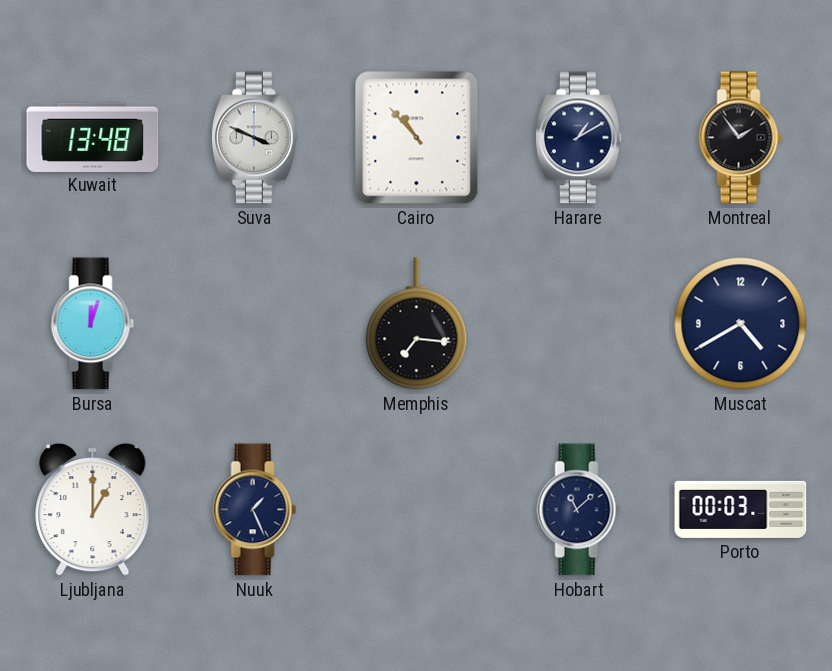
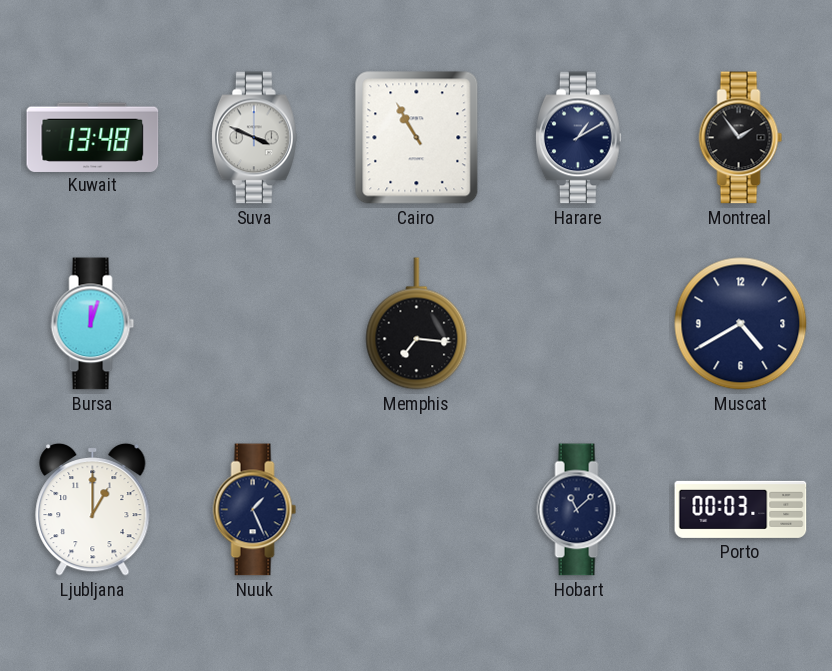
Cairo: 10:53 -> 10:55
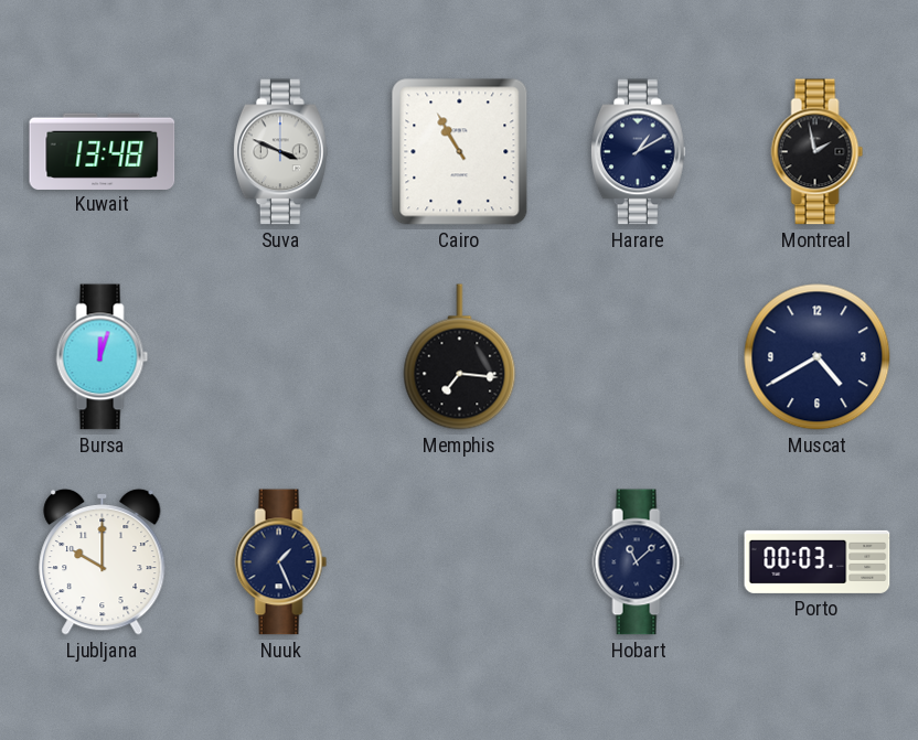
Montreal: 1:54 -> 1:58
Ljubljana: 1:00 -> 10:00
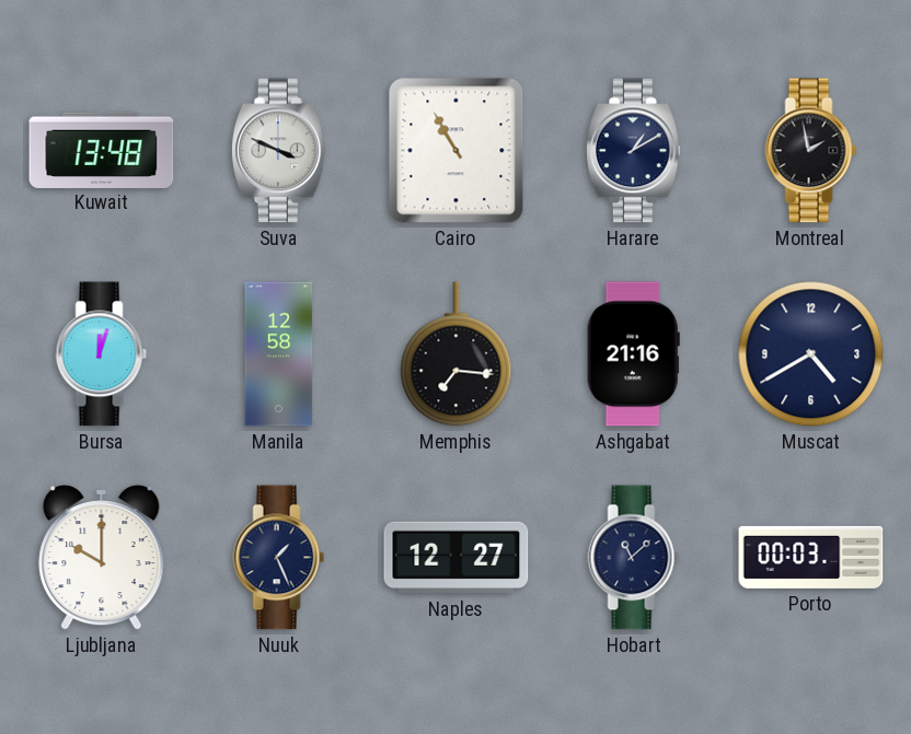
Manila: none -> 12:58
Ashgabat: none -> 21:16
Naples: none -> 12:27
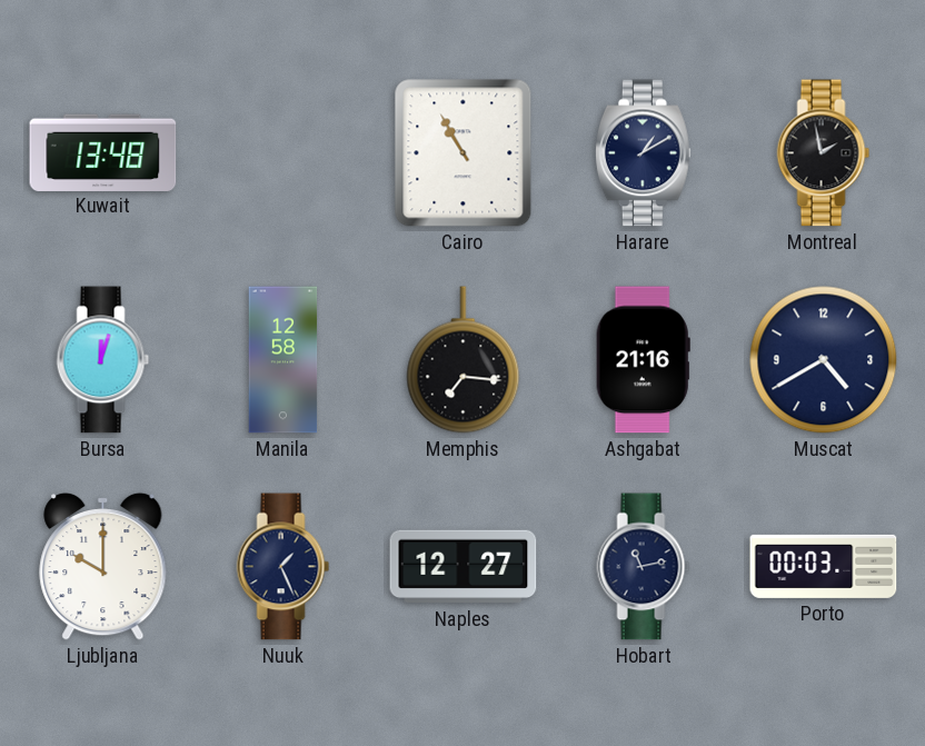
Suva: 3:49 -> none
Hobart: 11:08 -> 11:13
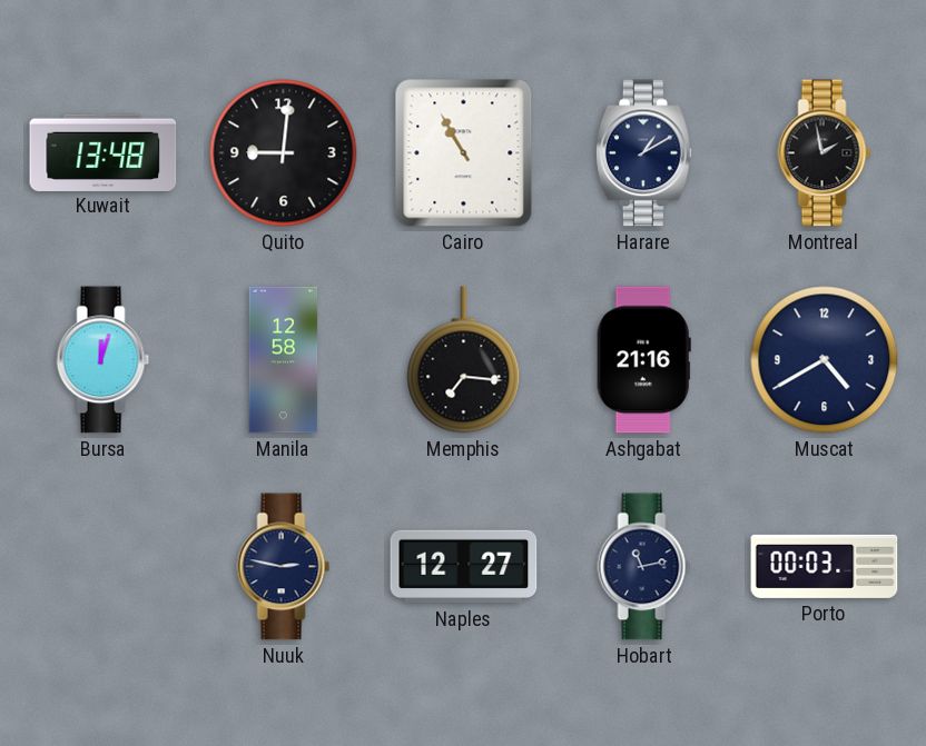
Quito: none -> 9:01
Ljubljana: 10:00 -> none
Nuuk: 1:26 -> 2:47
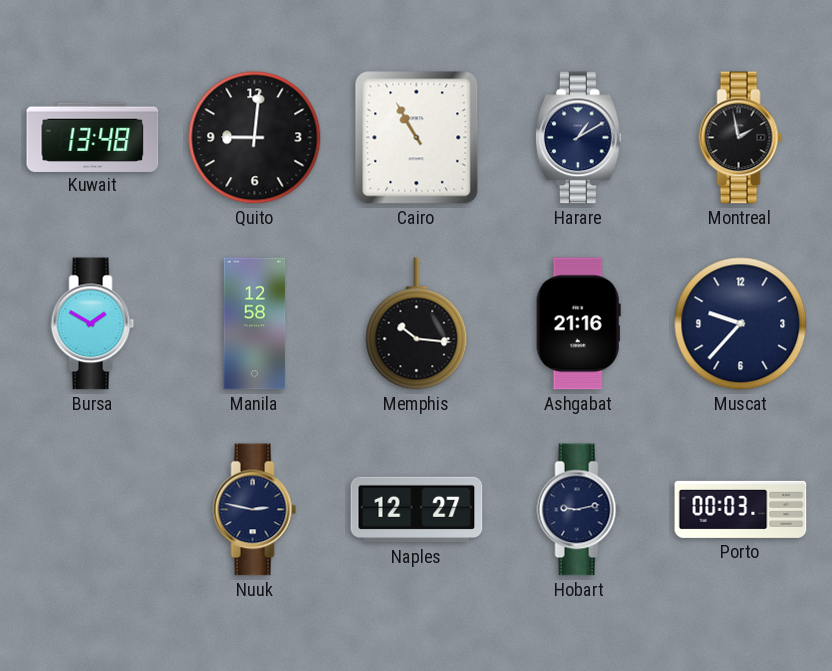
Bursa: 12:03 -> 1:50
Memphis: 7:16 -> 10:16
Muscat: 4:40 -> 9:37
Hobart: 11:13 -> 9:13
